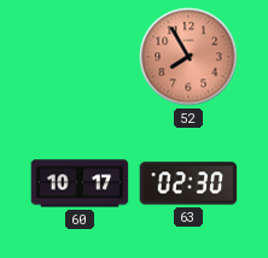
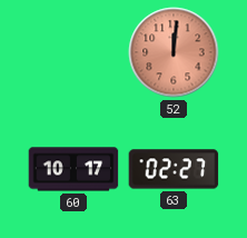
52: 7:55 -> 12:01
63: 02:30 -> 02:27
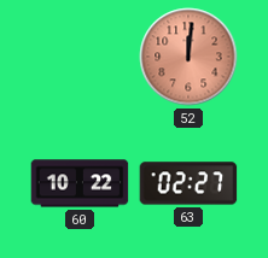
60: 10:17 -> 10:22
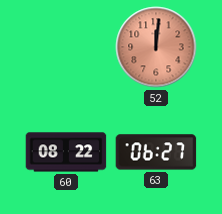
60: 10:22 -> 08:22
63: 02:27 -> 06:27
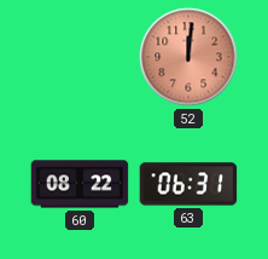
63: 06:27 -> 06:31
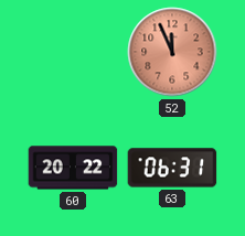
52: 12:01 -> 11:56
60: 08:22 -> 20:22
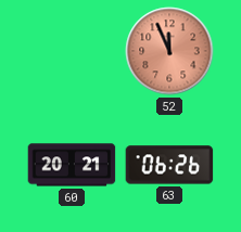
60: 20:22 -> 20:21
63: 06:31 -> 06:26
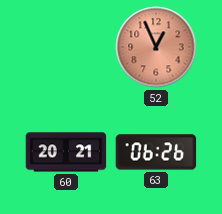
52: 11:56 -> 12:56
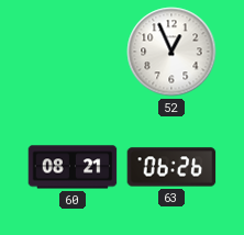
52 dial: salmon -> white
60: 20:21 -> 08:21
